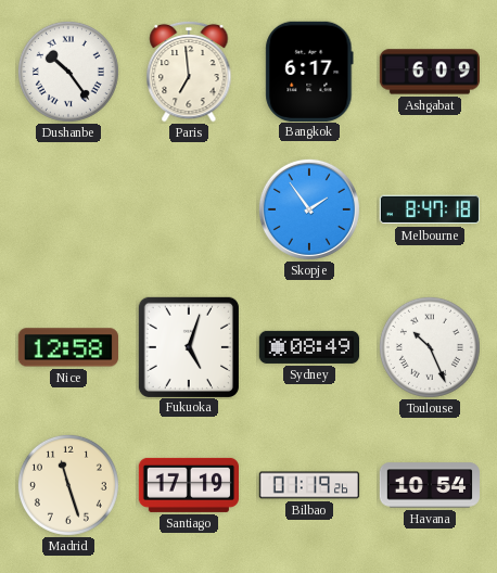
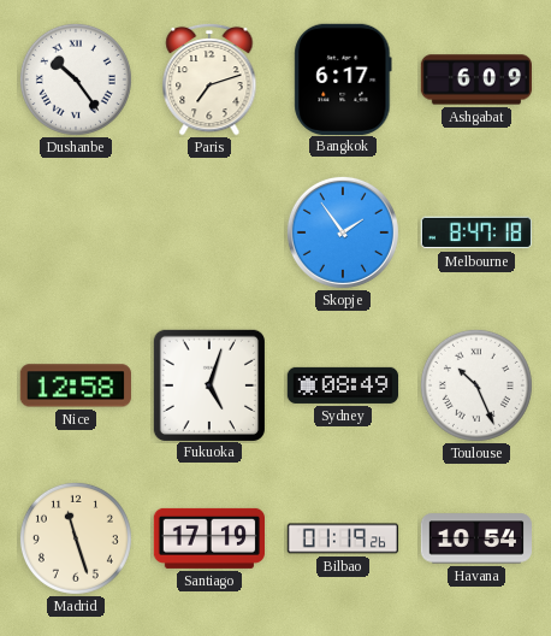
Paris: 6:59 -> 7:12
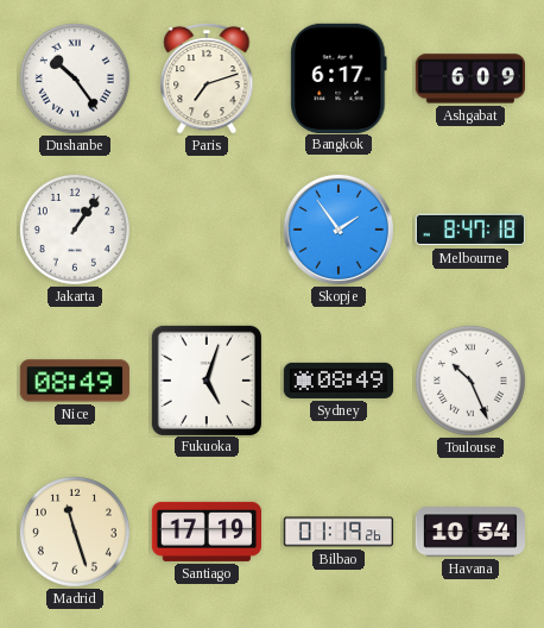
Jakarta: none -> 1:06
Nice: 12:58 -> 08:49
